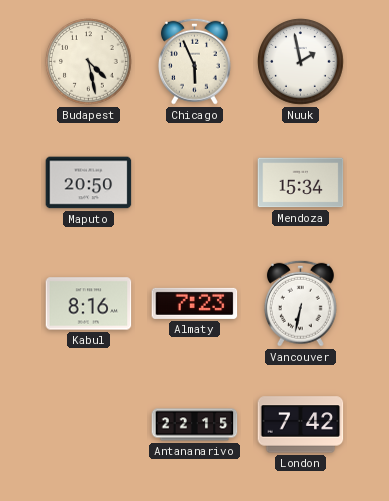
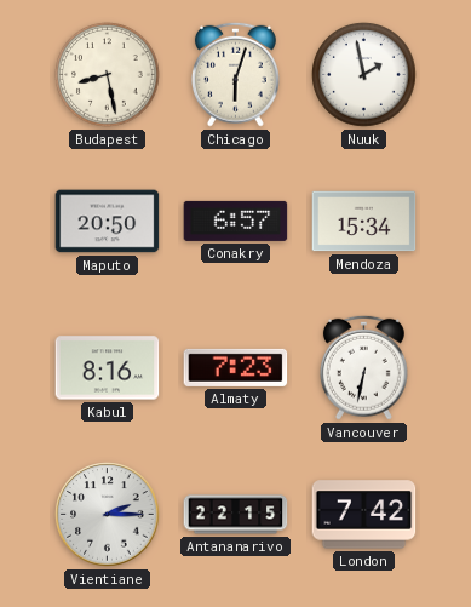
Budapest: 4:28 -> 8:28
Chicago: 5:56 -> 6:03
Conakry: none -> 6:57
Vientiane: none -> 2:15
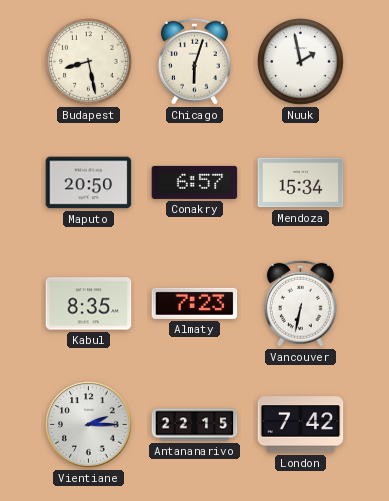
Kabul: 8:16 -> 8:35
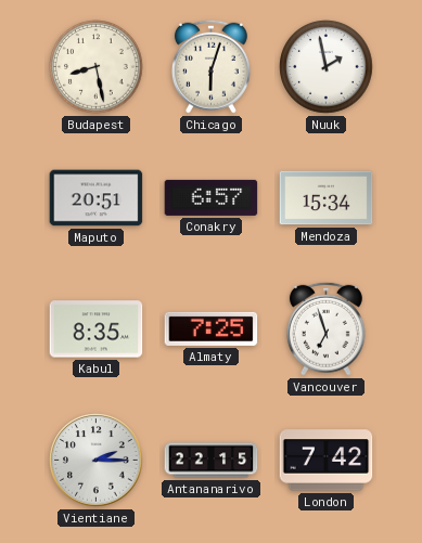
Maputo: 20:50 -> 20:51
Almaty: 7:23 -> 7:25
Vancouver: 6:32 -> 6:57
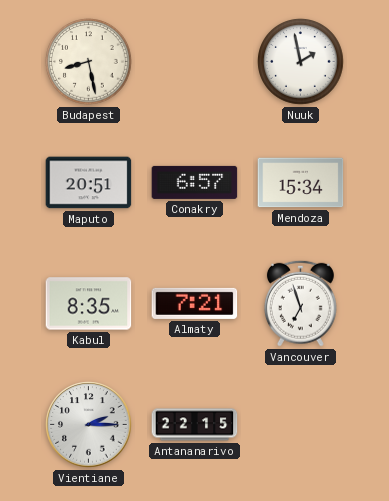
Chicago: 6:03 -> none
Almaty: 7:25 -> 7:21
London: 7:42 -> none
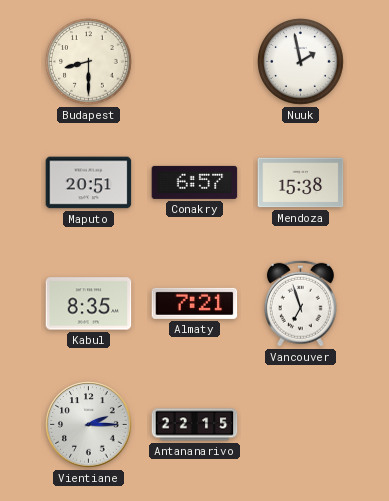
Budapest: 8:28 -> 8:30
Mendoza: 15:34 -> 15:38
